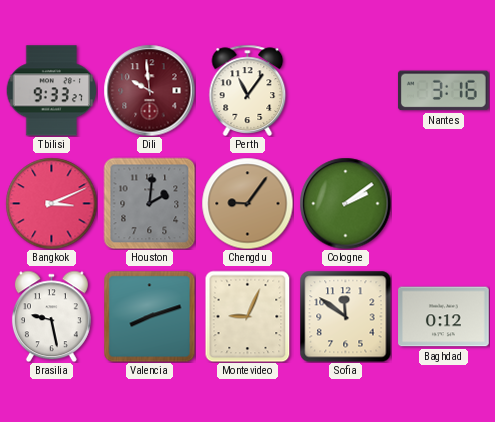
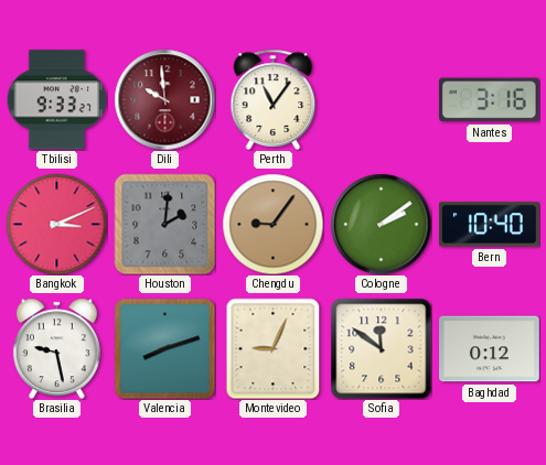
Bern: none -> 10:40
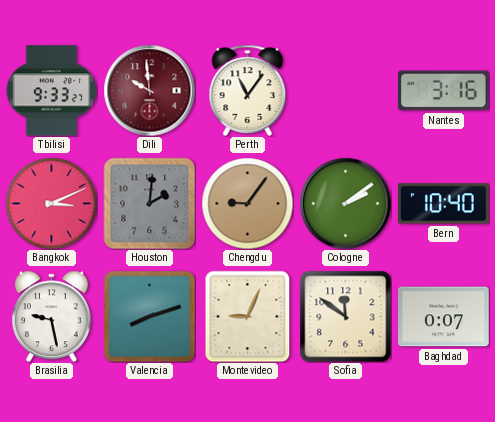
Baghdad: 0:12 -> 0:07
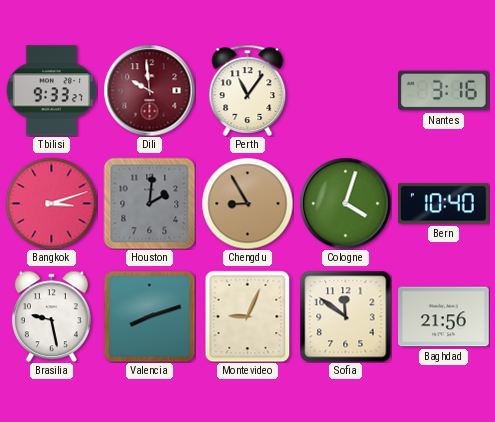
Bangkok: 3:11 -> 3:12
Chengdu: 9:06 -> 8:55
Cologne: 2:09 -> 4:03
Baghdad: 0:07 -> 21:56
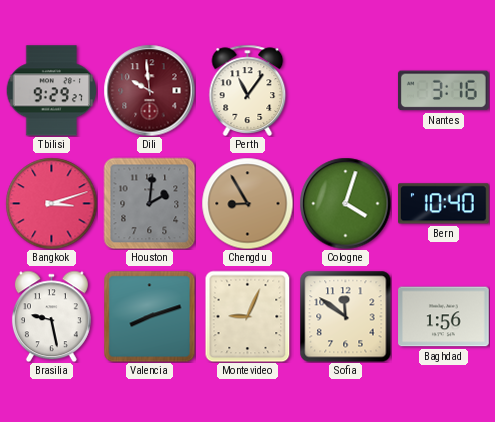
Tbilisi: 9:33 -> 9:29
Baghdad: 21:56 -> 1:56
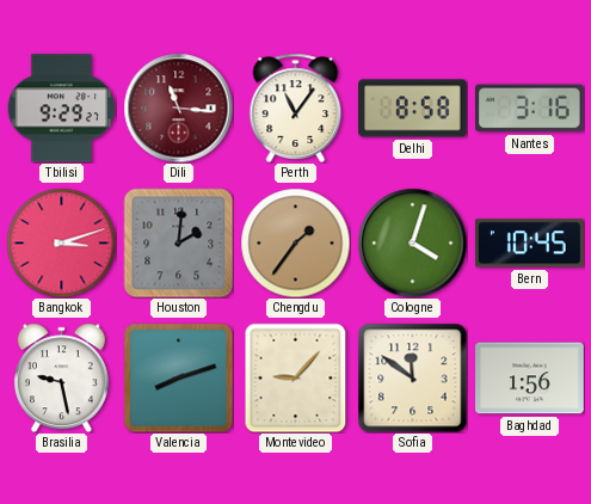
Dili: 9:59 -> 11:16
Delhi: none -> 8:58
Chengdu: 8:55 -> 1:36
Bern: 10:40 -> 10:45
Montevideo: 9:04 -> 9:07
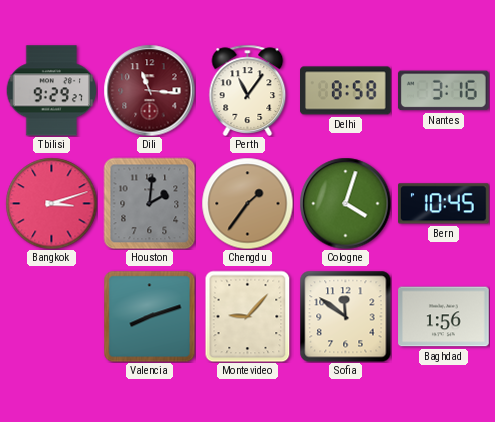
Brasilia: 9:28 -> none
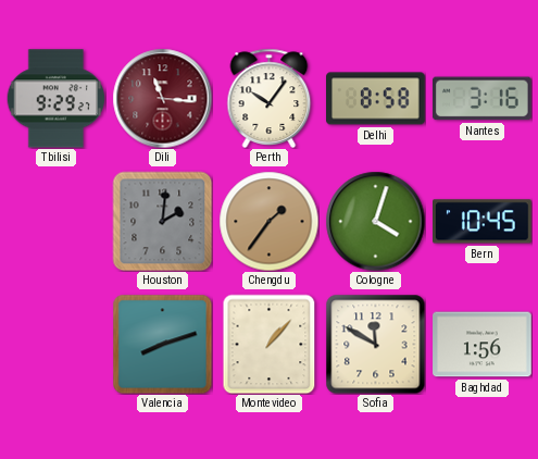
Perth: 11:06 -> 10:06
Bangkok: 3:12 -> none
Montevideo: 9:07 -> 1:07
Sofia: 11:51 -> 11:50
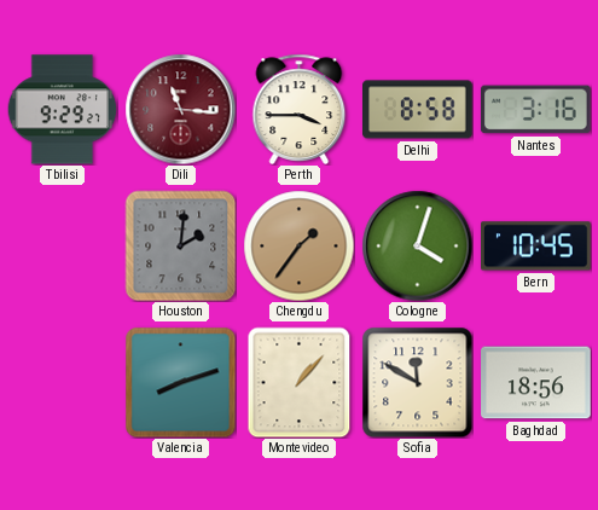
Perth: 10:06 -> 3:45
Baghdad: 1:56 -> 18:56
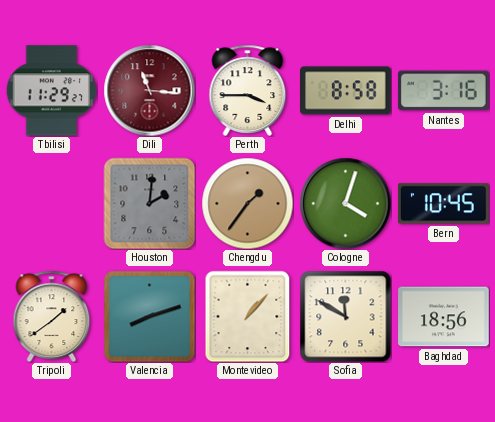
Tbilisi: 9:29 -> 11:29
Tripoli: none -> 1:39
